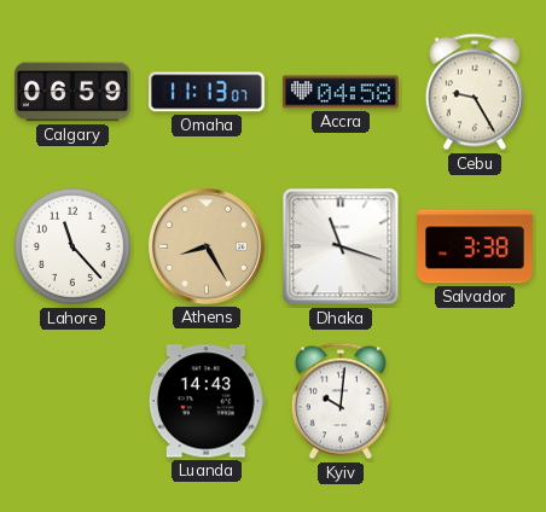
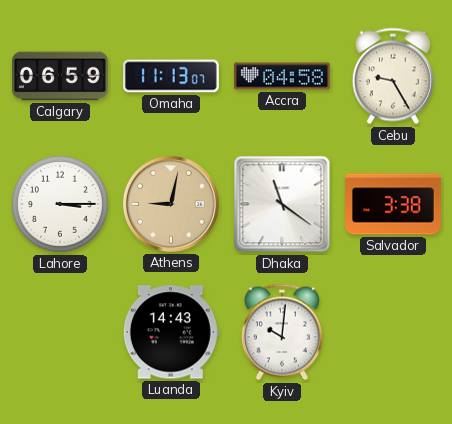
Lahore: 11:23 -> 3:15
Athens: 8:25 -> 9:02
Dhaka: 11:18 -> 11:21
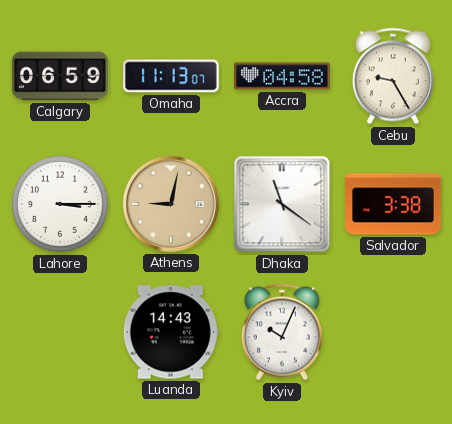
Kyiv: 10:01 -> 10:04
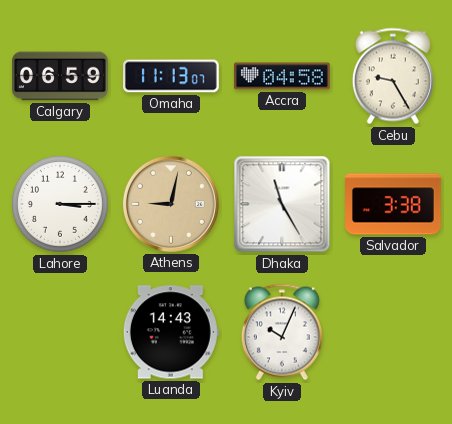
Dhaka: 11:21 -> 11:25
